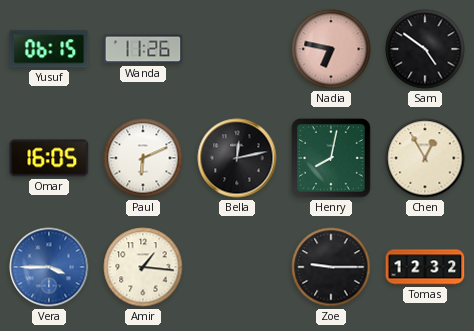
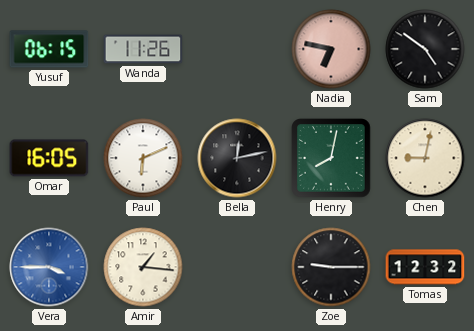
Chen: 12:55 -> 9:02
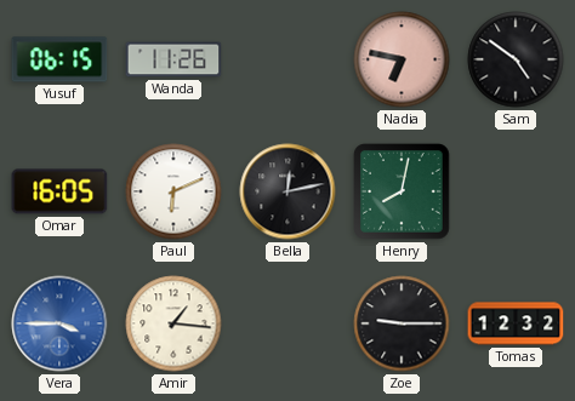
Chen: 9:02 -> none
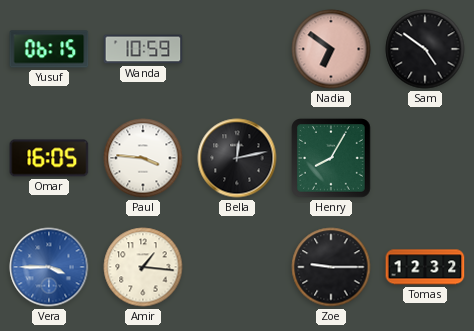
Wanda: 11:26 -> 10:59
Nadia: 6:47 -> 6:51
Paul: 6:11 -> 3:46
Henry: 8:02 -> 8:05
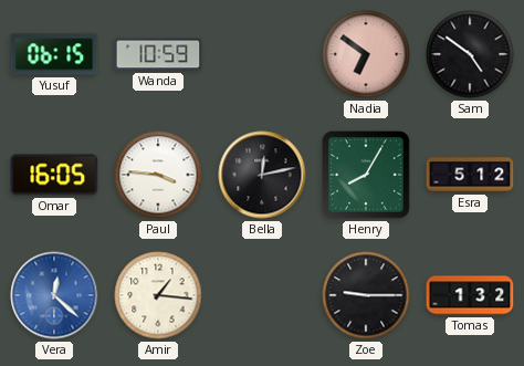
Esra: none -> 5:12
Vera: 3:45 -> 12:22
Tomas: 12:32 -> 1:32
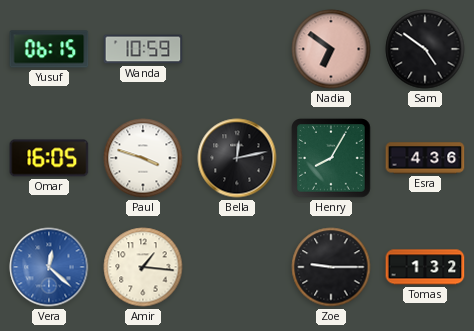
Paul: 3:46 -> 3:48
Esra: 5:12 -> 4:36
